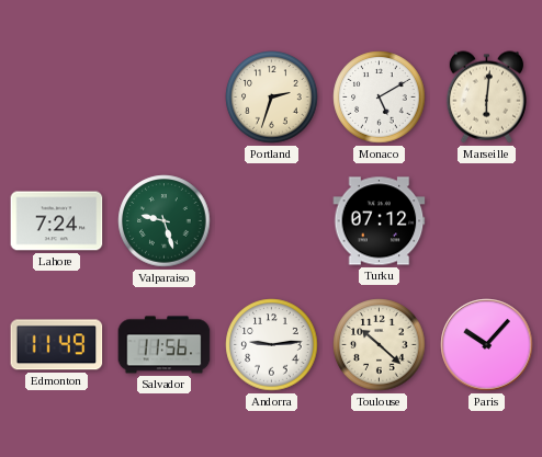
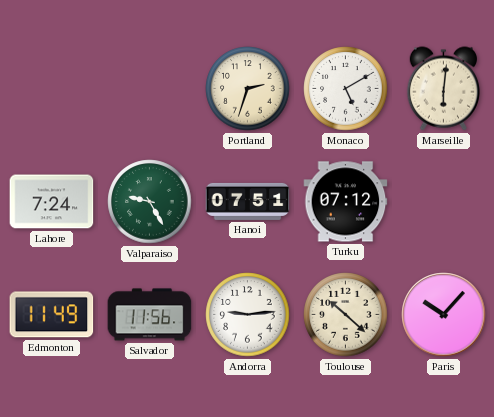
Valparaiso: 9:27 -> 9:25
Hanoi: none -> 07:51
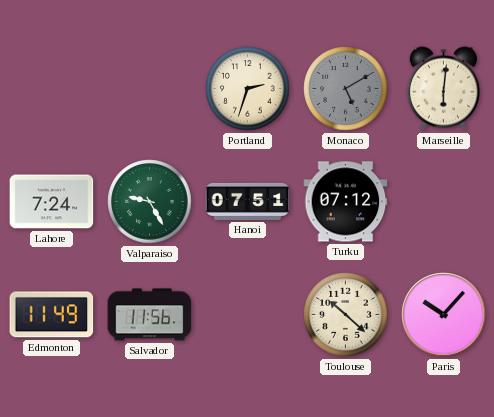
Monaco dial: white -> grey
Andorra: 9:14 -> none
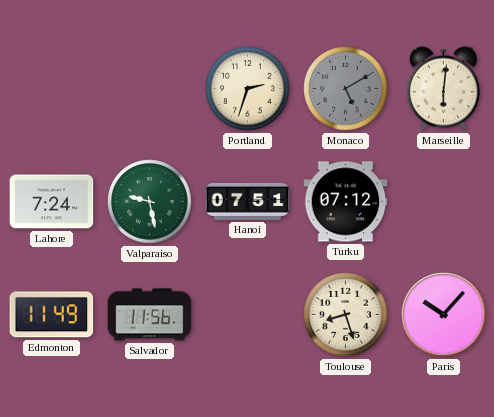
Valparaiso: 9:25 -> 9:28
Toulouse: 10:22 -> 8:27
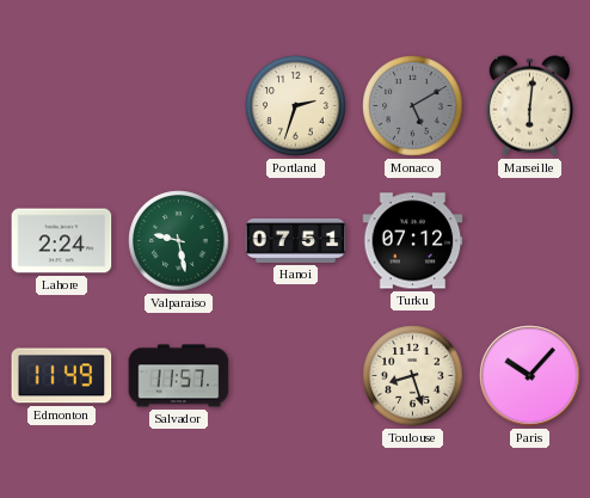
Lahore: 7:24 -> 2:24
Salvador: 11:56 -> 11:57
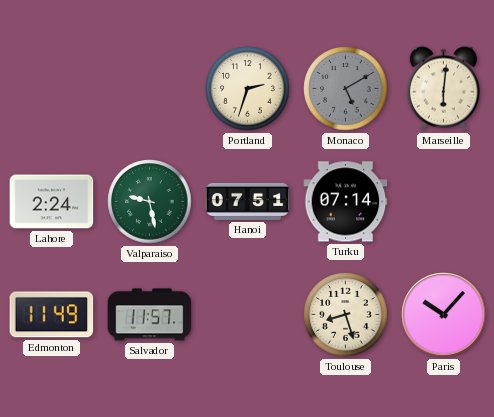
Turku: 07:12 -> 07:14
